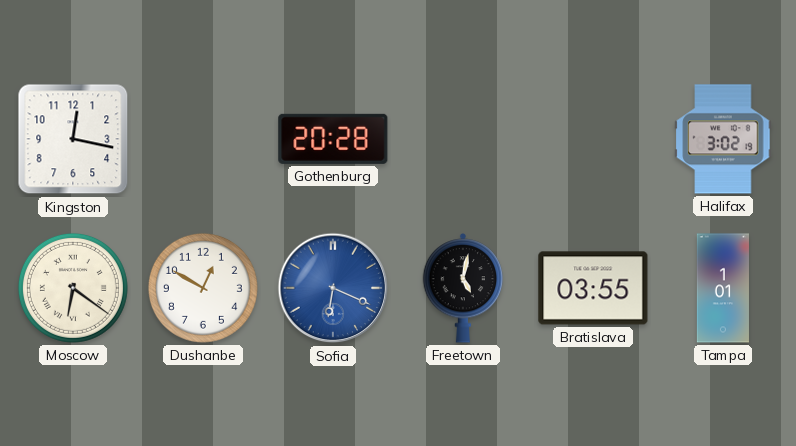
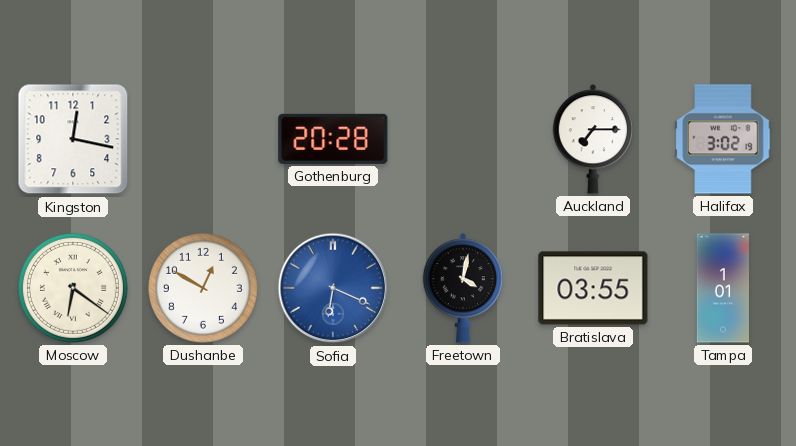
Auckland: none -> 7:15
Freetown: 5:02 -> 4:02
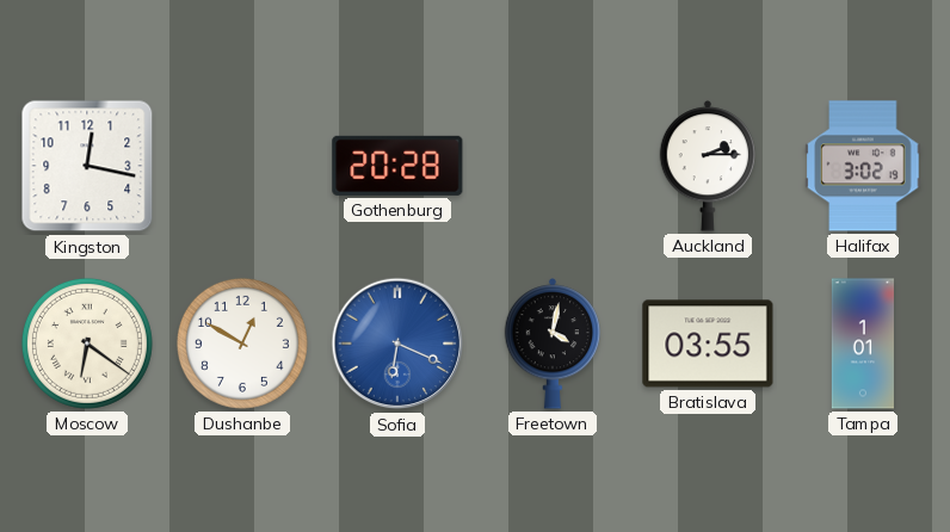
Auckland: 7:15 -> 2:15
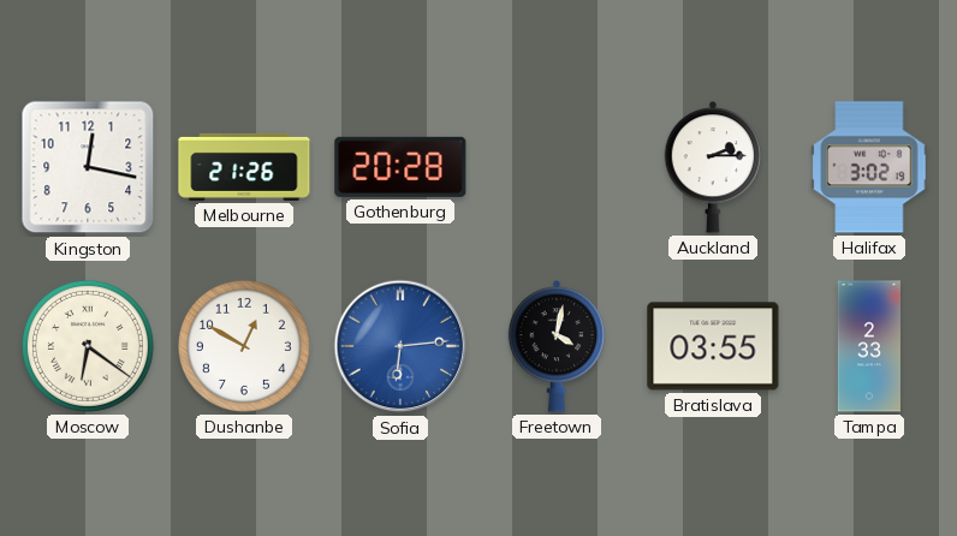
Melbourne: none -> 21:26
Sofia: 6:19 -> 6:14
Tampa: 1:01 -> 2:33
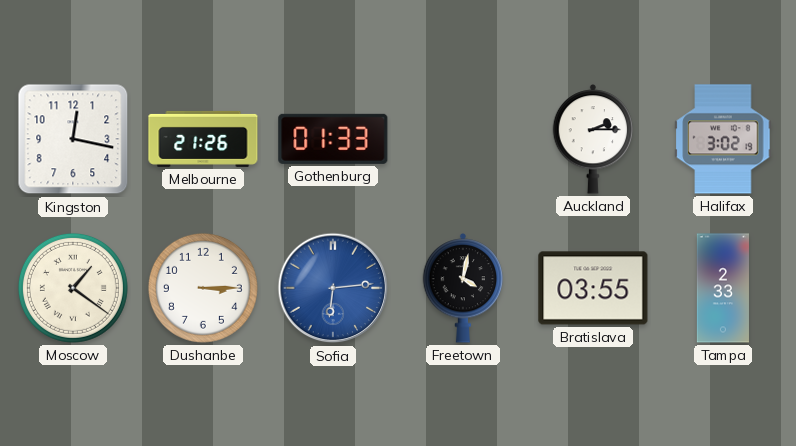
Gothenburg: 20:28 -> 01:33
Moscow: 6:21 -> 1:21
Dushanbe: 12:50 -> 3:15
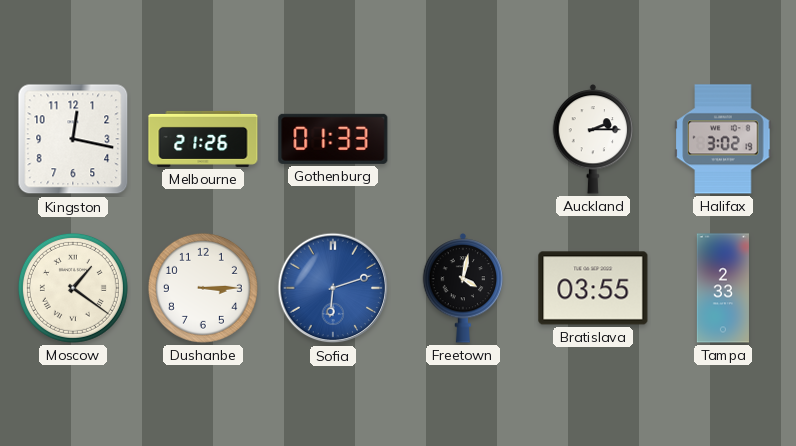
Sofia: 6:14 -> 6:12
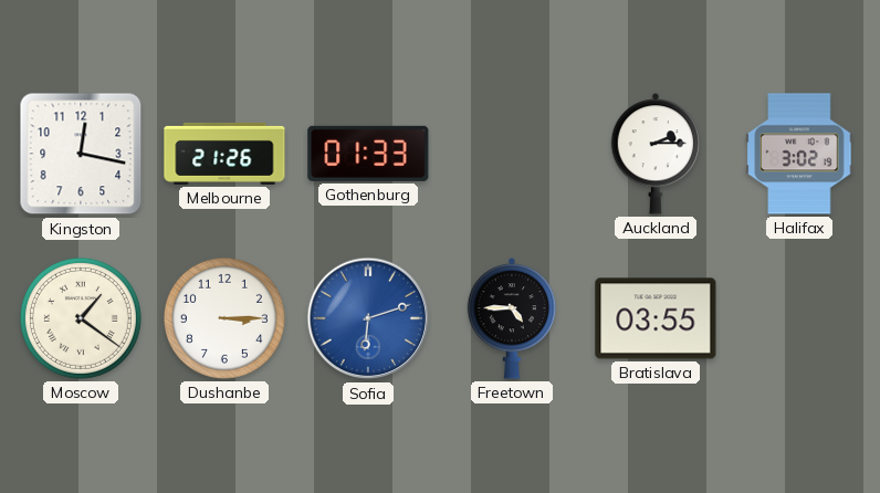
Freetown: 4:02 -> 4:45
Tampa: 2:33 -> none
